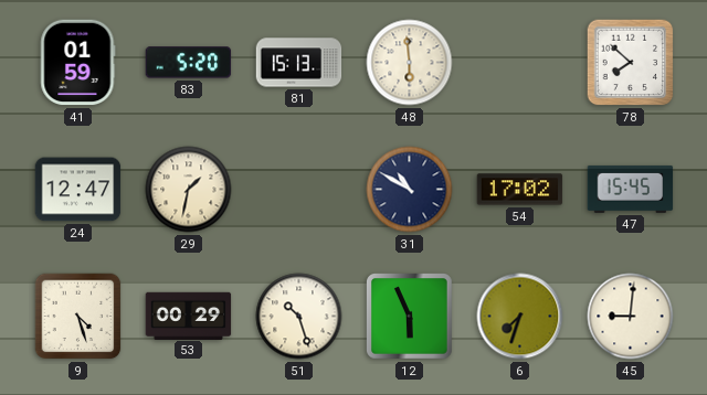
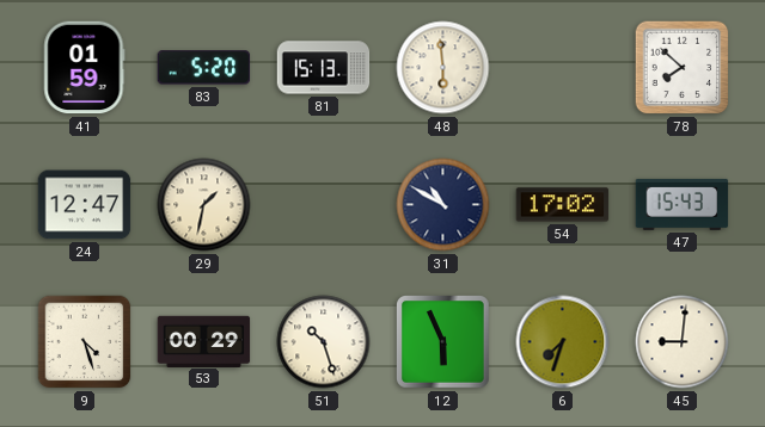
47: 15:45 -> 15:43
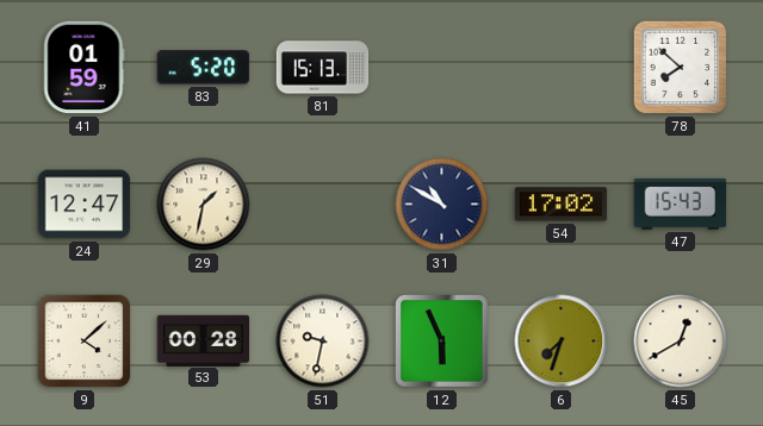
48: 5:59 -> none
9: 4:27 -> 4:08
53: 00:29 -> 00:28
51: 10:27 -> 9:32
45: 9:01 -> 12:40
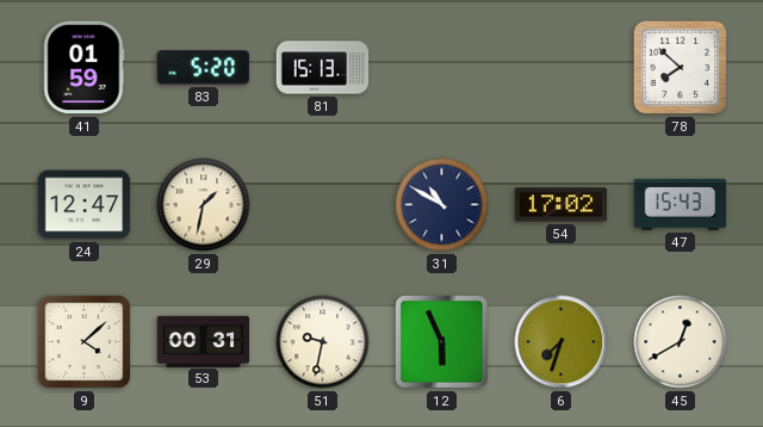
53: 00:28 -> 00:31
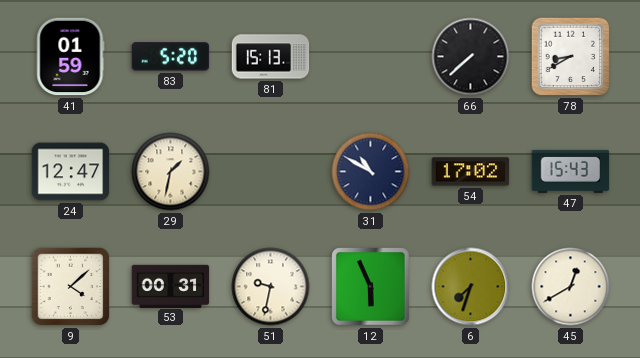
66: none -> 7:38
78: 7:52 -> 8:40
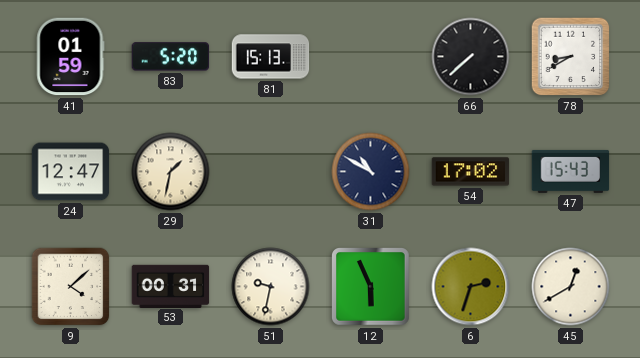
6: 7:33 -> 2:33
